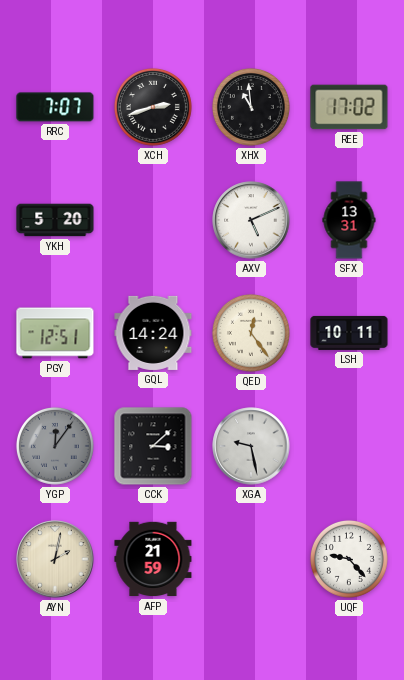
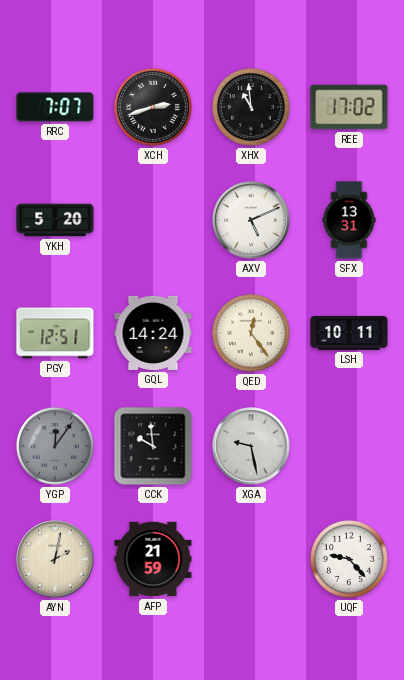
CCK: 3:08 -> 9:59
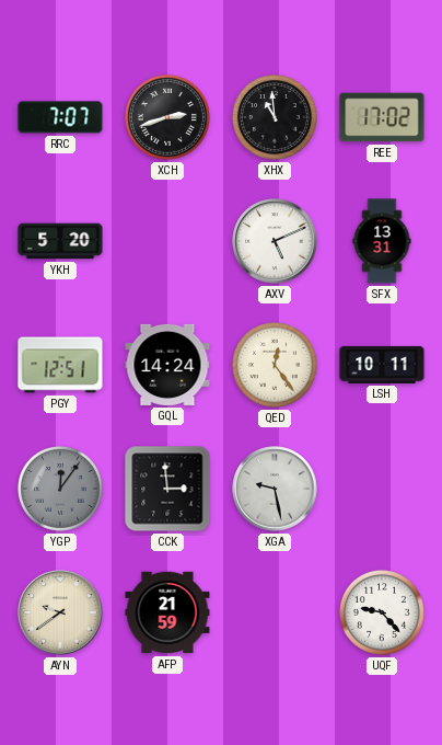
CCK: 9:59 -> 2:59
AYN: 2:02 -> 9:39
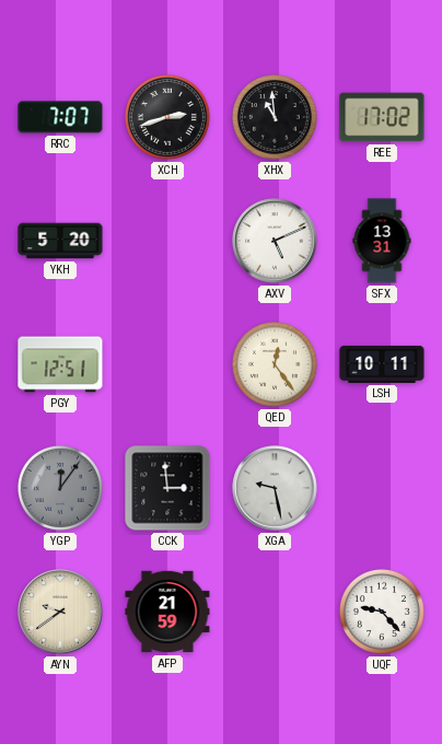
GQL: 14:24 -> none
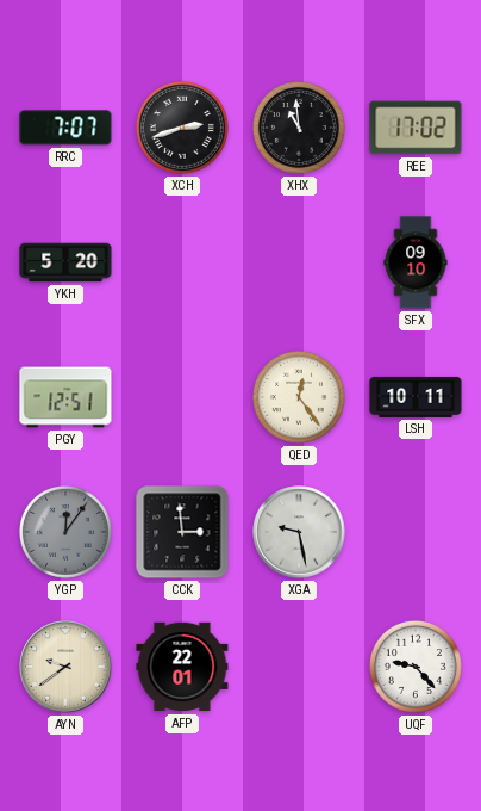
AXV: 5:11 -> none
SFX: 13:31 -> 09:10
AFP: 21:59 -> 22:01
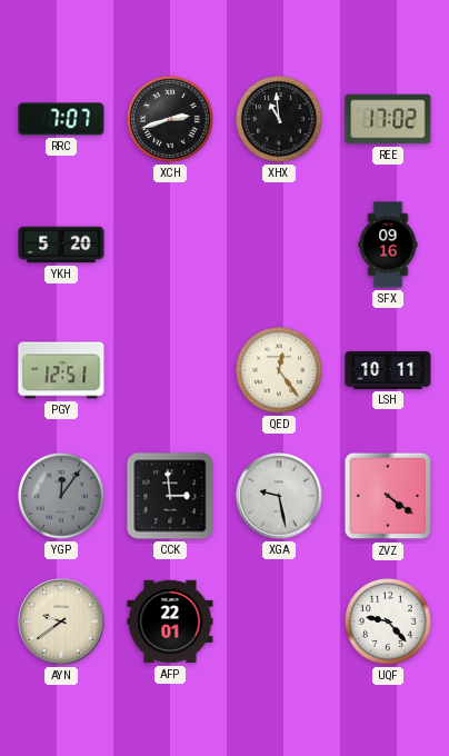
SFX: 09:10 -> 09:16
ZVZ: none -> 4:21
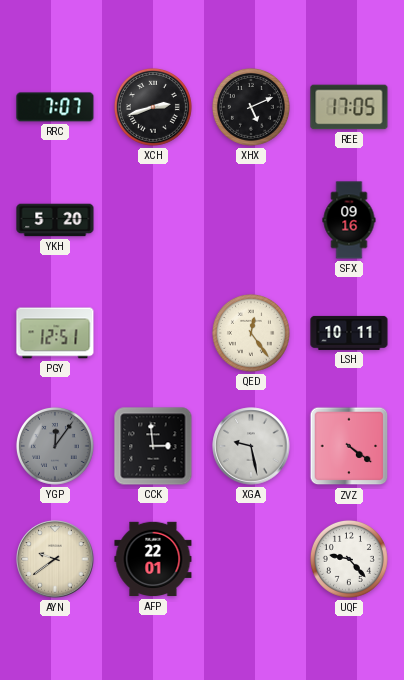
XHX: 10:59 -> 5:11
REE: 17:02 -> 17:05
